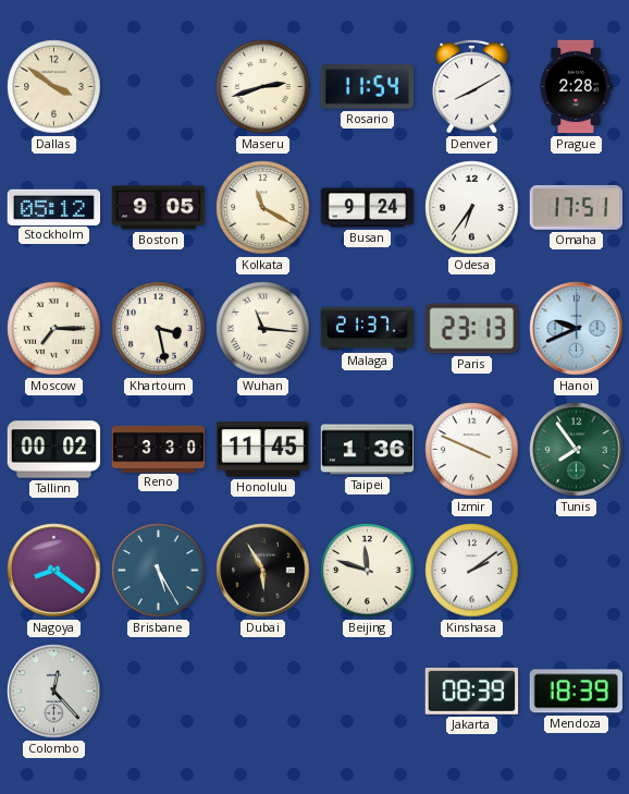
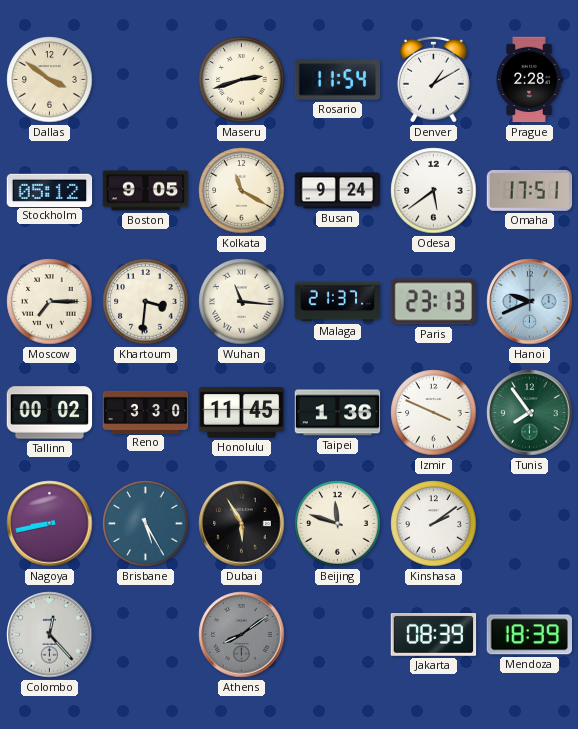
Denver: 8:10 -> 1:10
Odesa: 6:36 -> 5:39
Khartoum: 3:28 -> 3:31
Nagoya: 8:21 -> 8:43
Athens: none -> 8:09
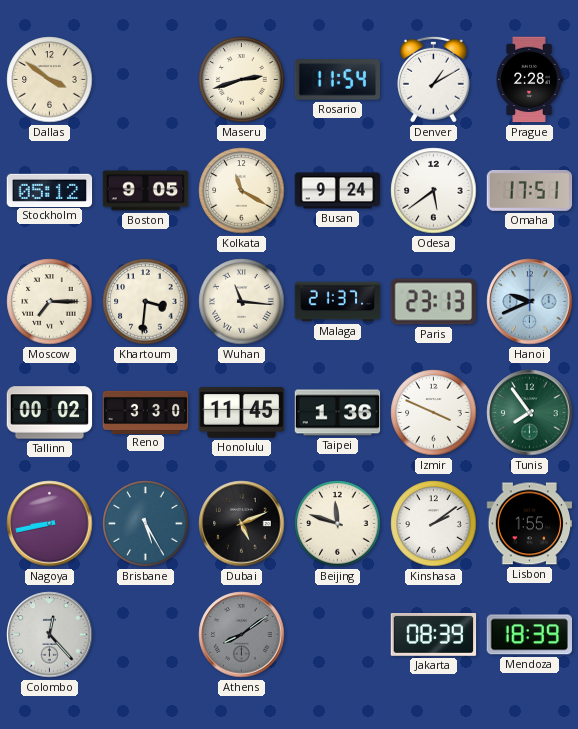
Dubai: 5:55 -> 5:11
Lisbon: none -> 1:55
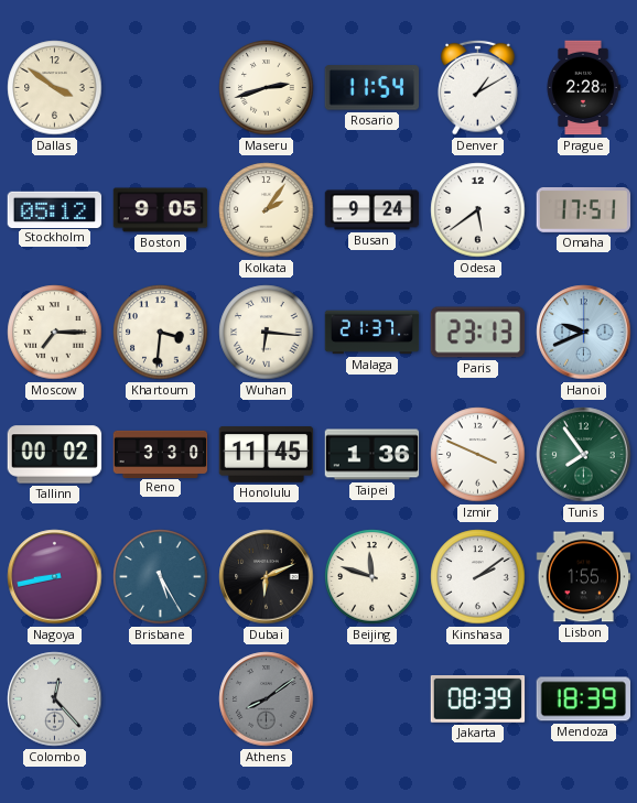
Kolkata: 11:20 -> 2:06
Wuhan: 11:16 -> 6:16
Dubai: 5:11 -> 6:11
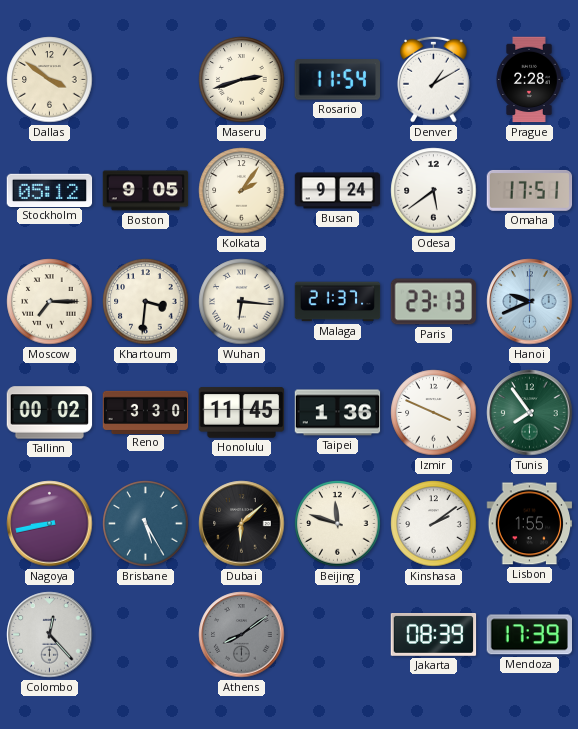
Dubai: 6:11 -> 6:08
Mendoza: 18:39 -> 17:39
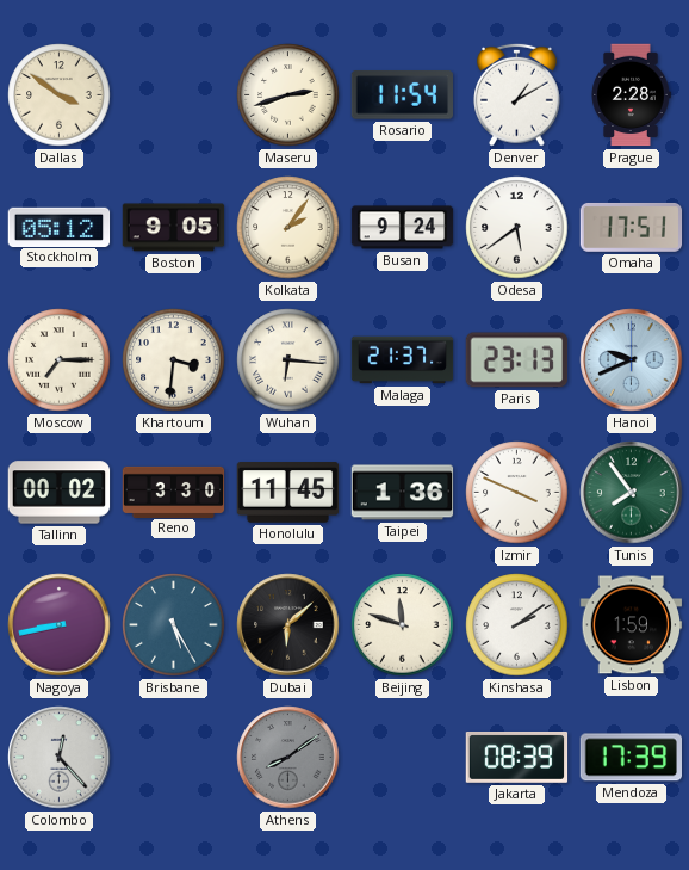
Lisbon: 1:55 -> 1:59
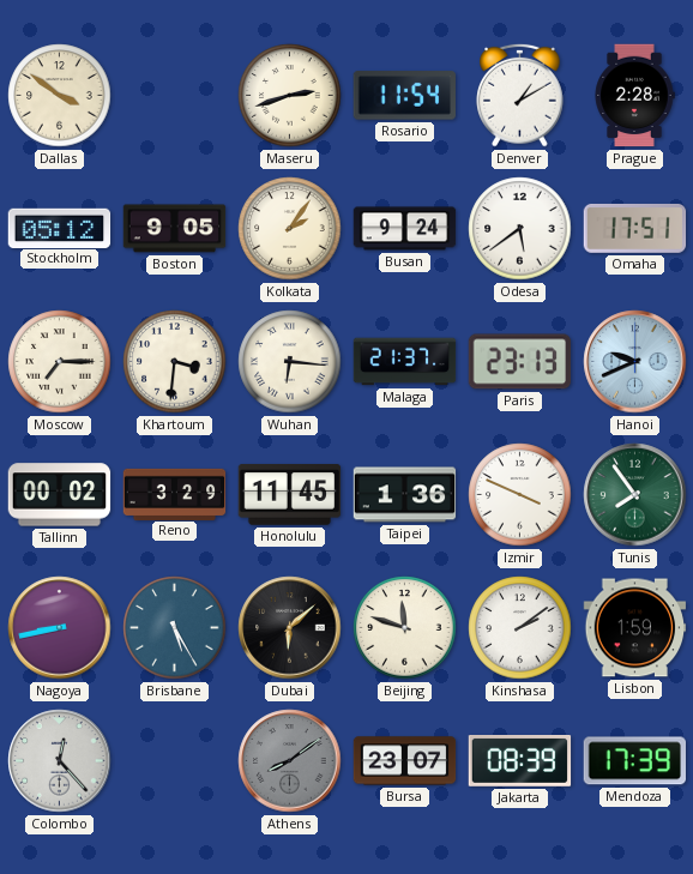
Reno: 3:30 -> 3:29
Bursa: none -> 23:07
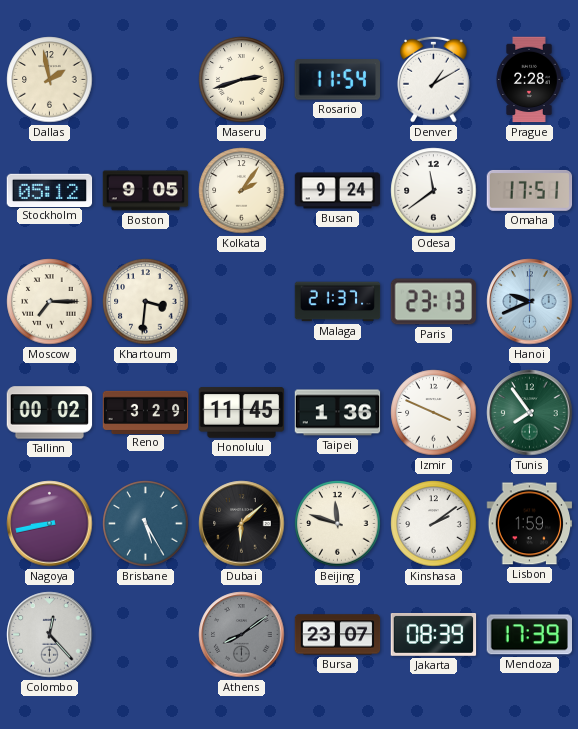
Dallas: 3:51 -> 1:58
Odesa: 5:39 -> 11:39
Wuhan: 6:16 -> none
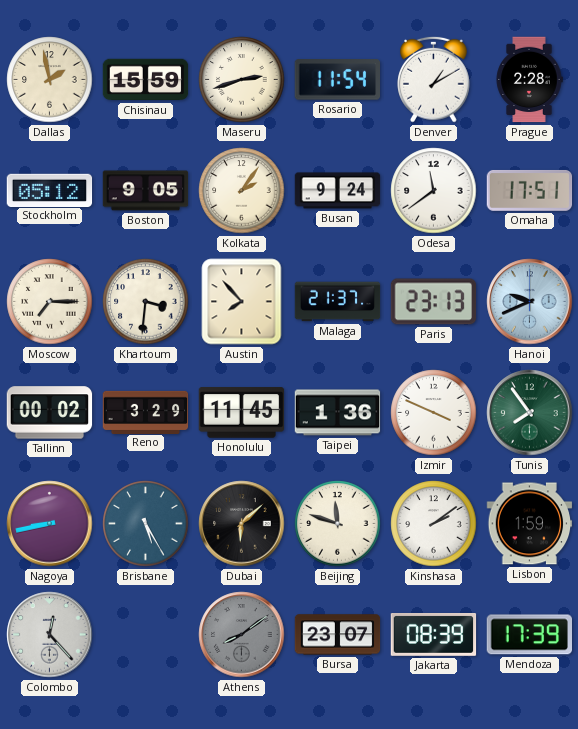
Chisinau: none -> 15:59
Austin: none -> 7:53
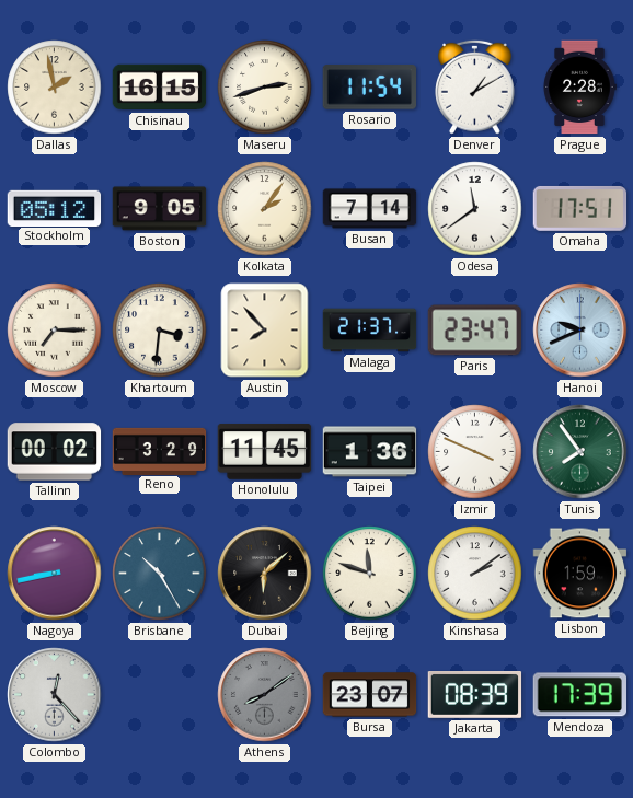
Chisinau: 15:59 -> 16:15
Busan: 9:24 -> 7:14
Paris: 23:13 -> 23:47
Brisbane: 5:25 -> 10:25
